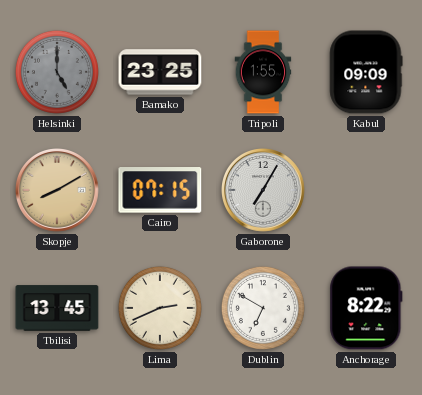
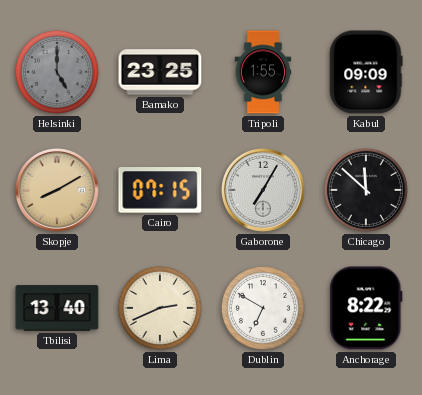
Chicago: none -> 11:52
Tbilisi: 13:45 -> 13:40
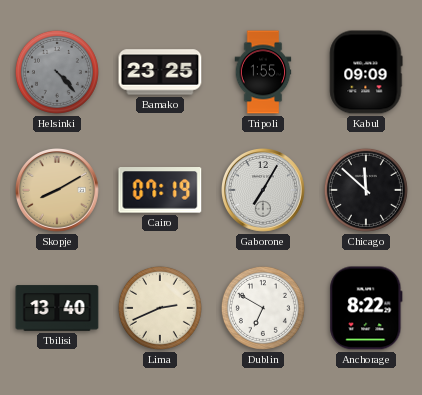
Helsinki: 5:00 -> 4:23
Cairo: 07:15 -> 07:19
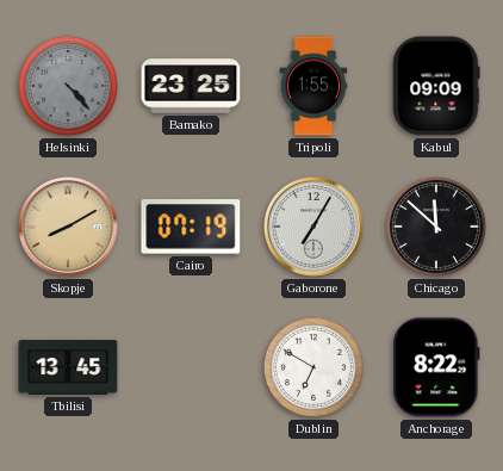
Tbilisi: 13:40 -> 13:45
Lima: 2:41 -> none
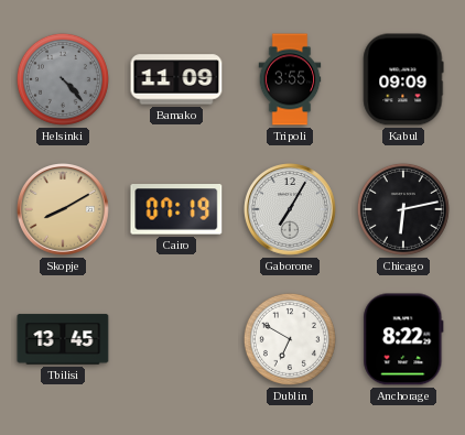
Bamako: 23:25 -> 11:09
Tripoli: 1:55 -> 3:55
Chicago: 11:52 -> 6:13
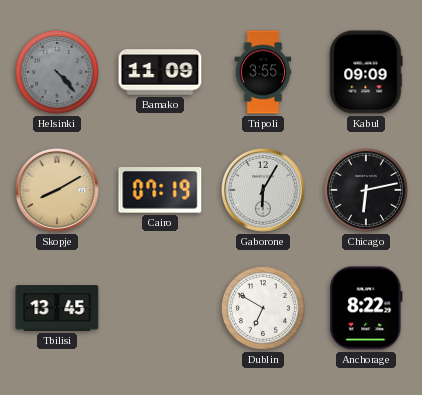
Gaborone: 7:05 -> 6:05
